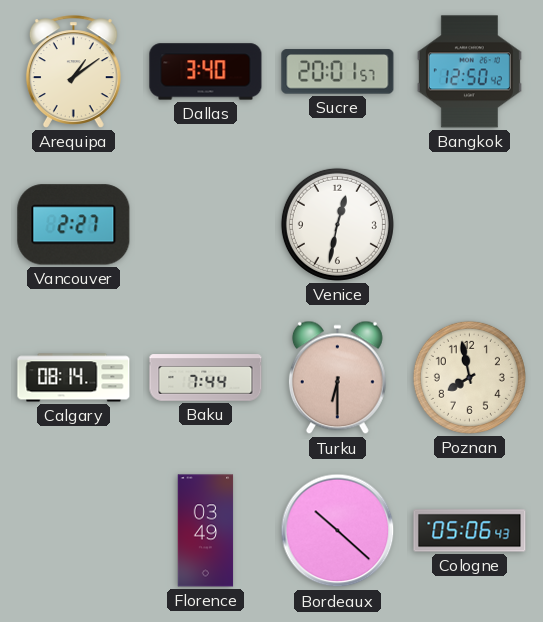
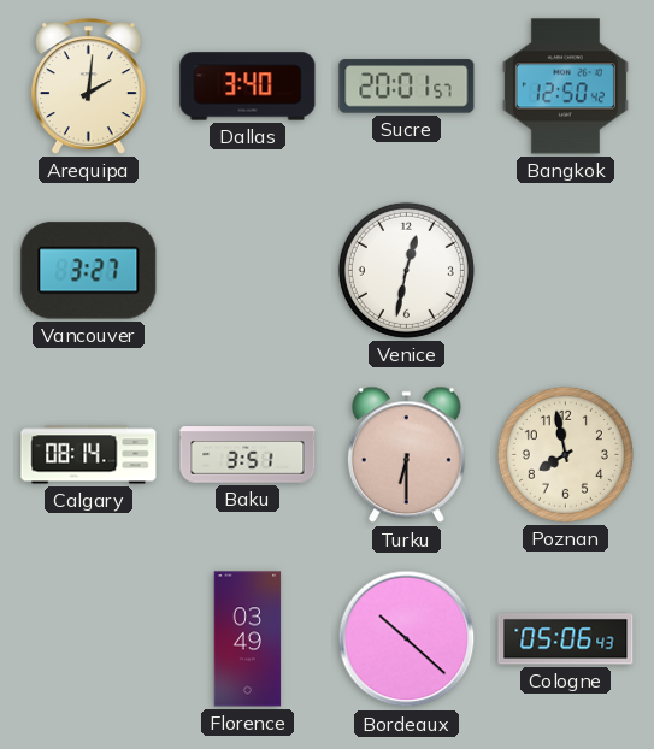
Arequipa: 1:09 -> 2:01
Vancouver: 2:27 -> 3:27
Baku: 7:44 -> 3:51
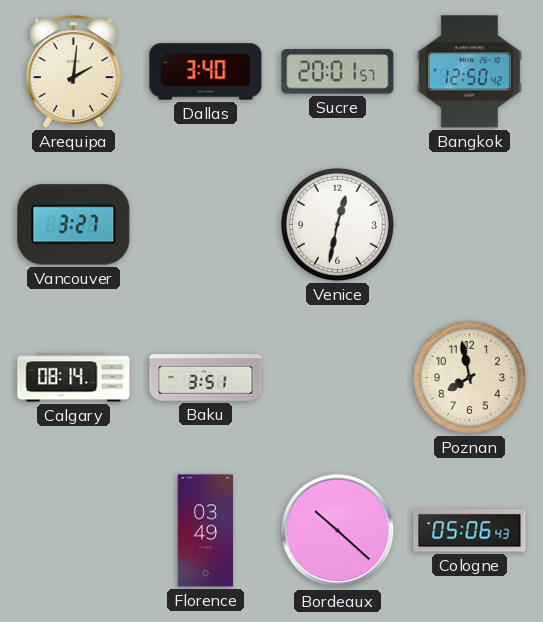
Turku: 6:30 -> none
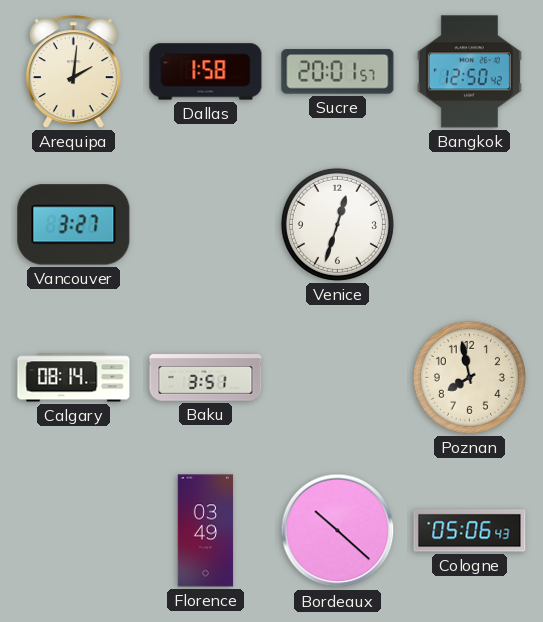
Dallas: 3:40 -> 1:58
Venice: 12:32 -> 12:33
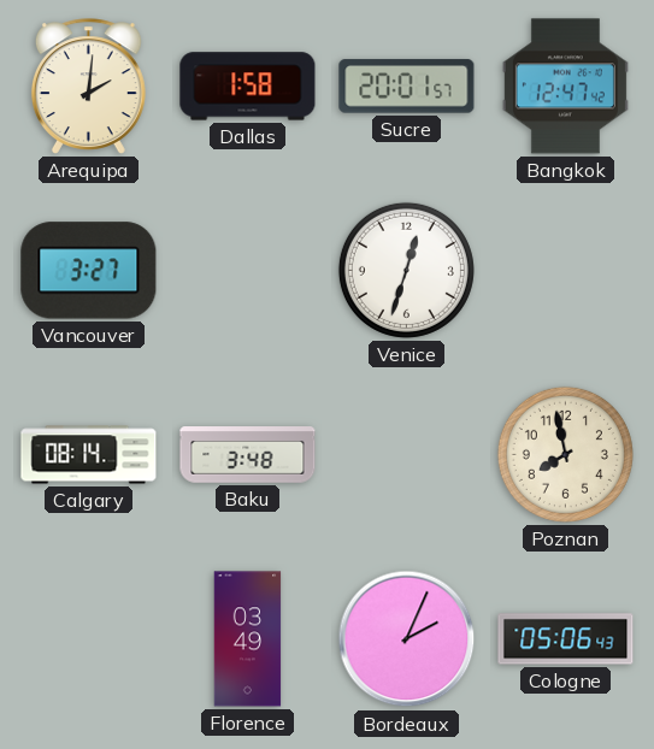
Bangkok: 12:50 -> 12:47
Baku: 3:51 -> 3:48
Bordeaux: 10:22 -> 2:04
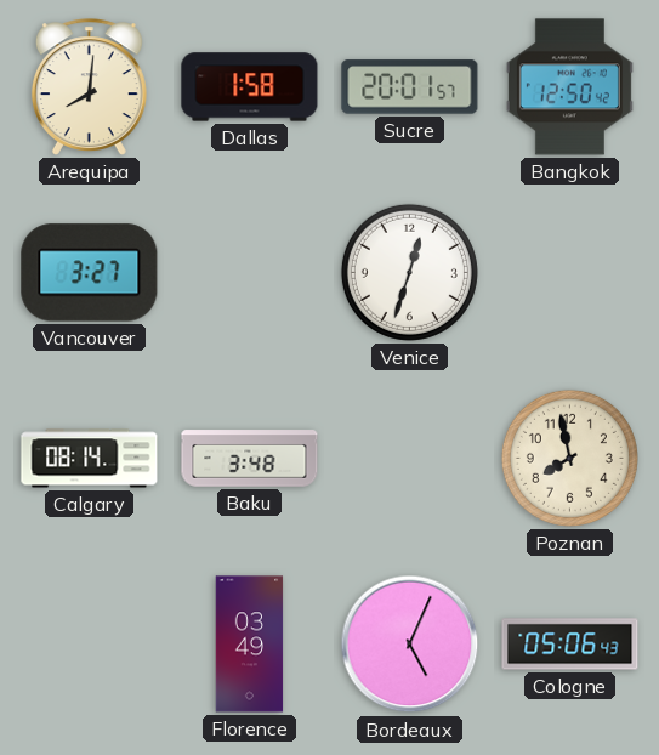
Arequipa: 2:01 -> 8:01
Bangkok: 12:47 -> 12:50
Bordeaux: 2:04 -> 5:04
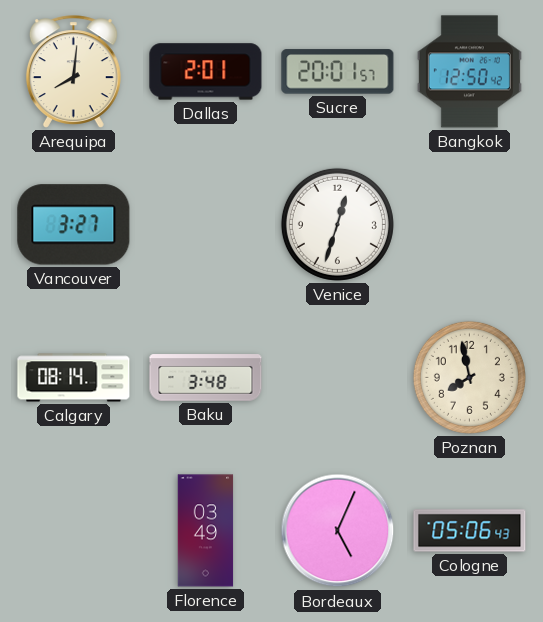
Dallas: 1:58 -> 2:01
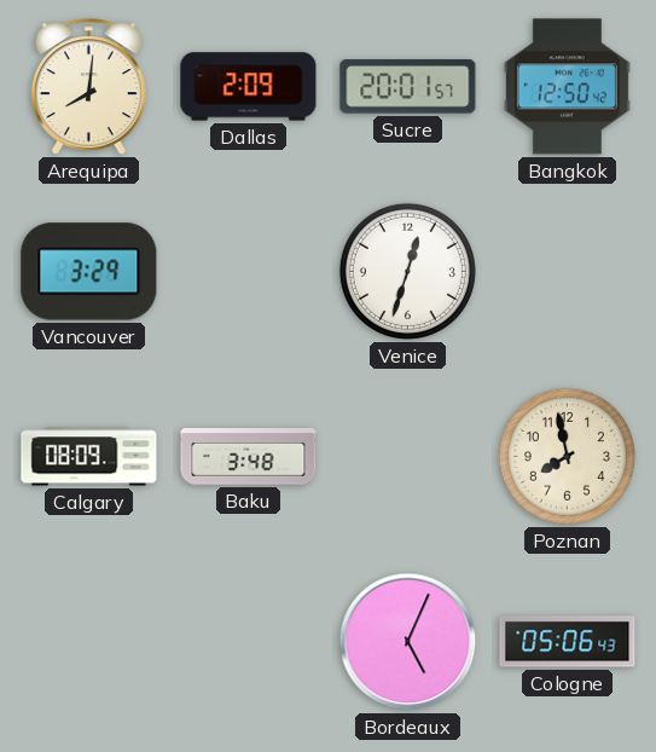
Dallas: 2:01 -> 2:09
Vancouver: 3:27 -> 3:29
Calgary: 08:14 -> 08:09
Florence: 03:49 -> none
